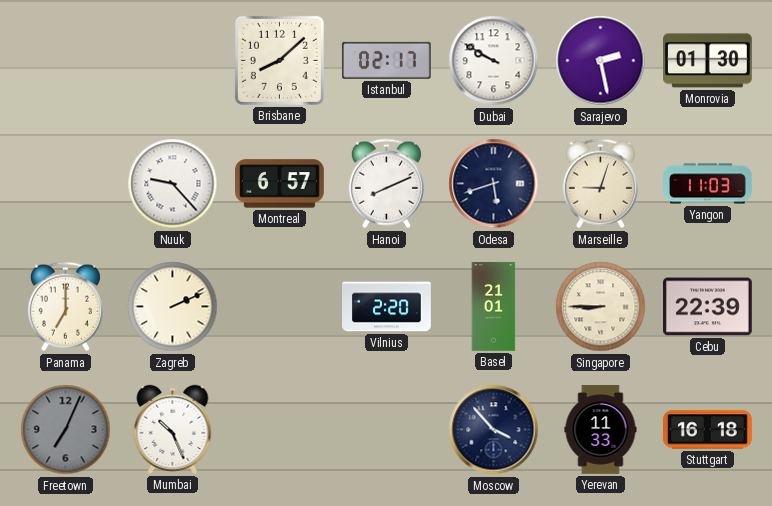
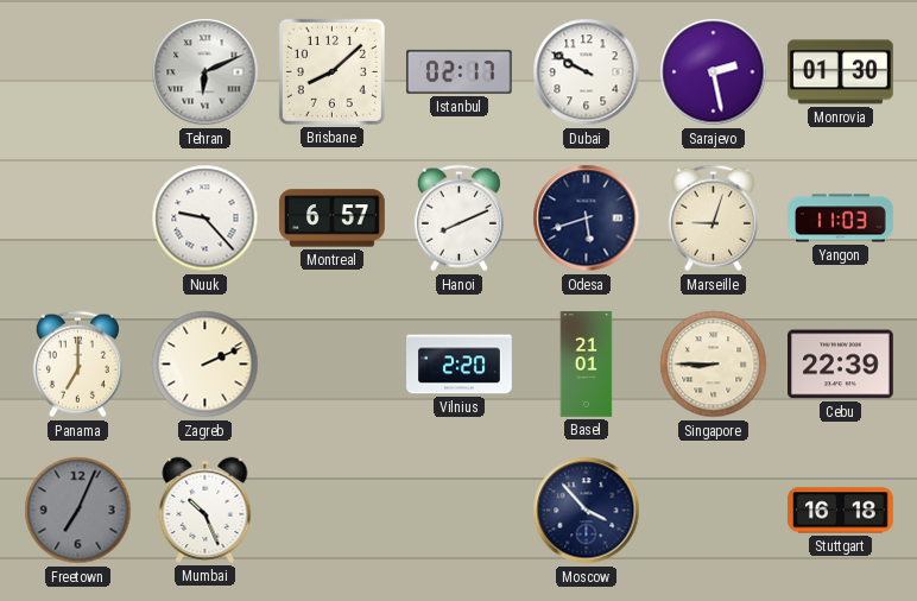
Tehran: none -> 6:11
Yerevan: 11:33 -> none
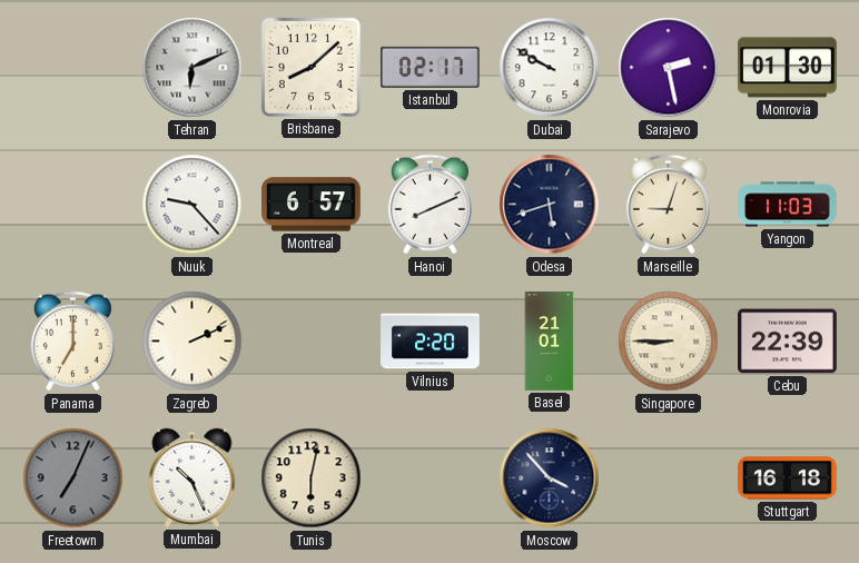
Tunis: none -> 6:02
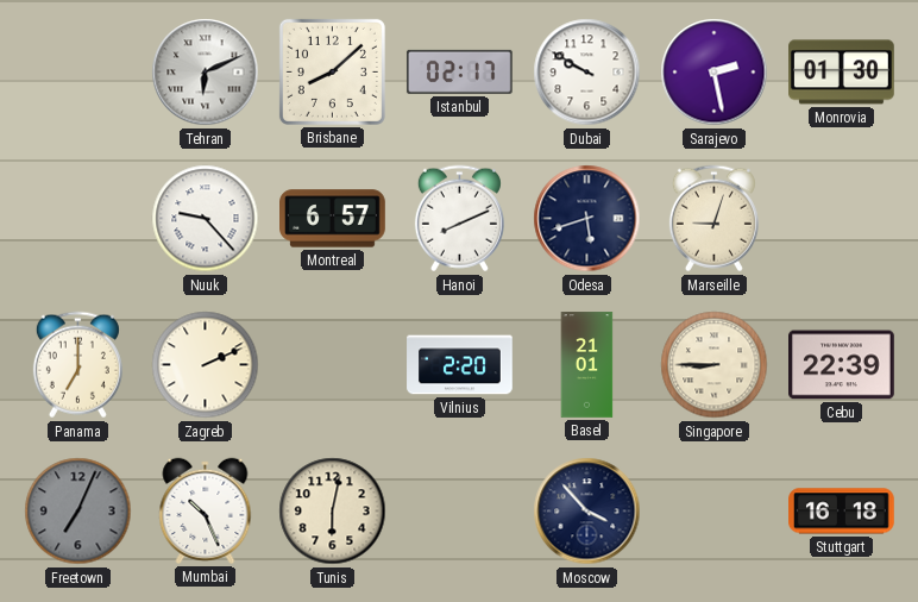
Yangon: 11:03 -> none
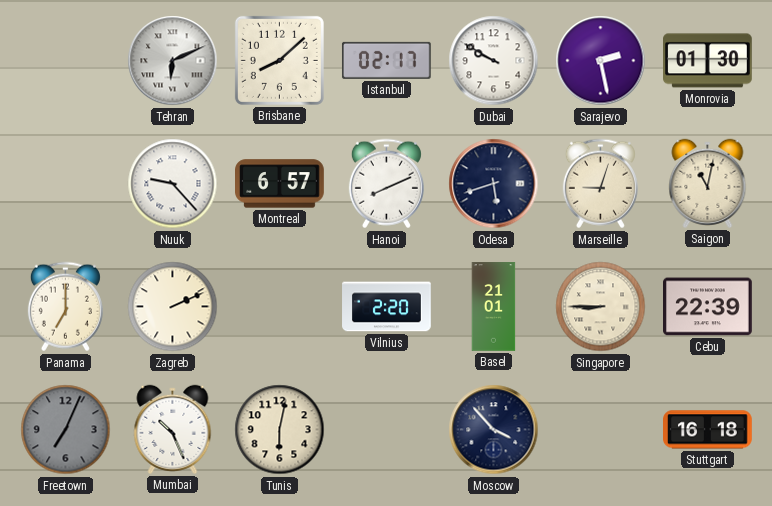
Saigon: none -> 11:02
